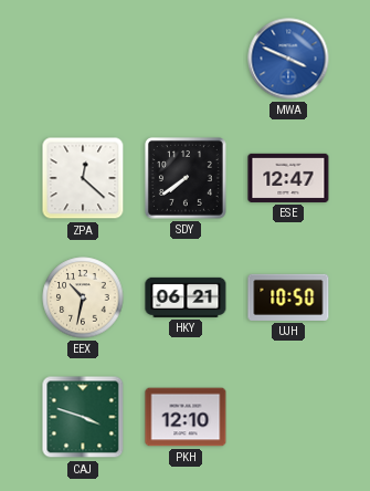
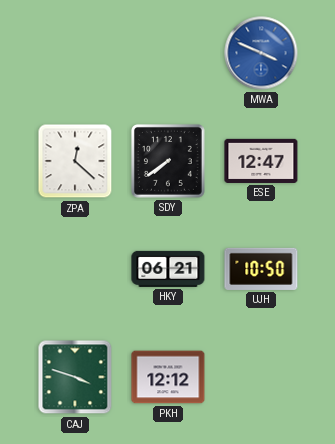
EEX: 10:32 -> none
PKH: 12:10 -> 12:12
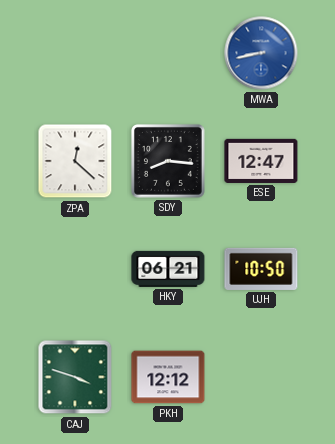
MWA: 3:49 -> 8:43
SDY: 7:39 -> 8:16
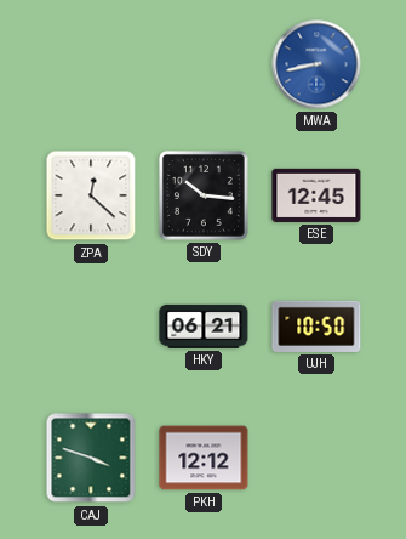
SDY: 8:16 -> 10:16
ESE: 12:47 -> 12:45
